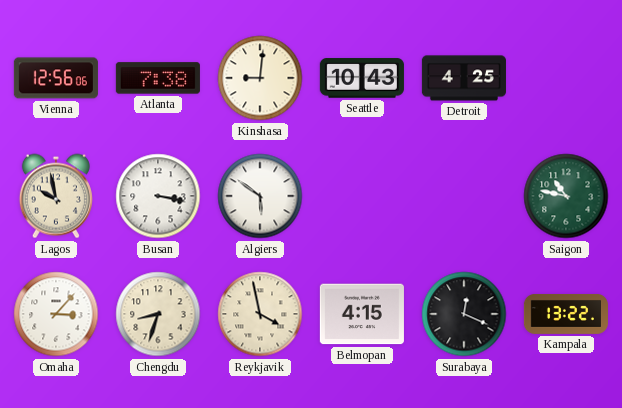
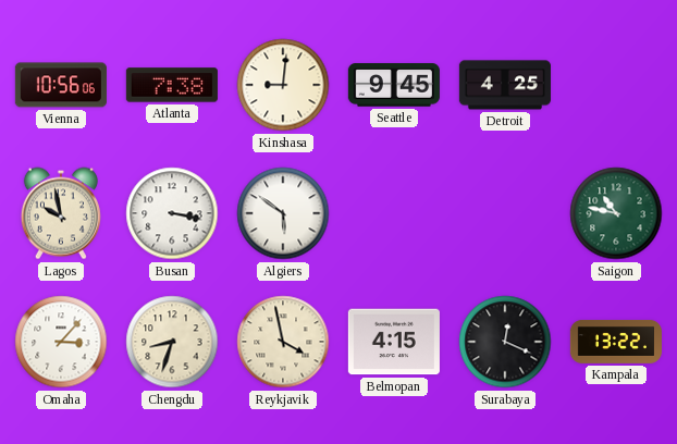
Vienna: 12:56 -> 10:56
Seattle: 10:43 -> 9:45
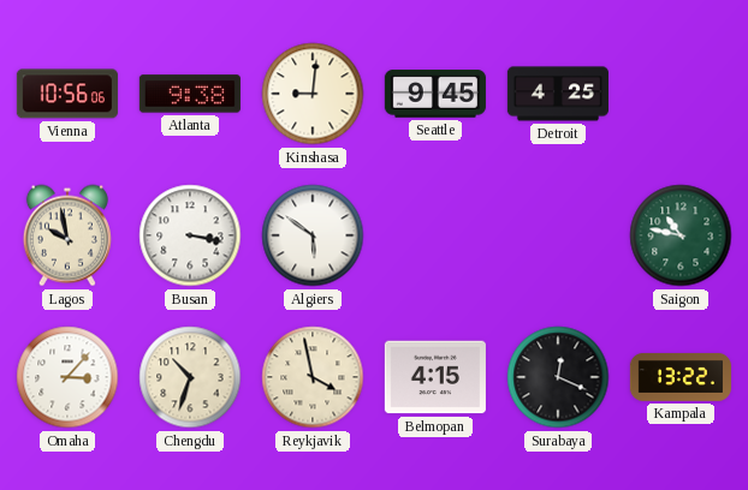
Atlanta: 7:38 -> 9:38
Chengdu: 8:33 -> 10:33
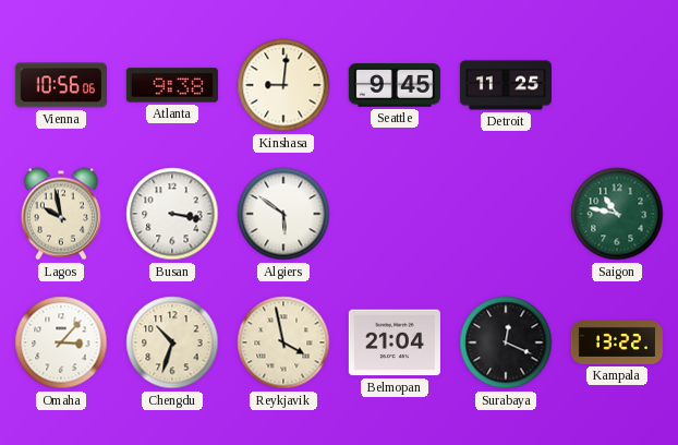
Detroit: 4:25 -> 11:25
Belmopan: 4:15 -> 21:04
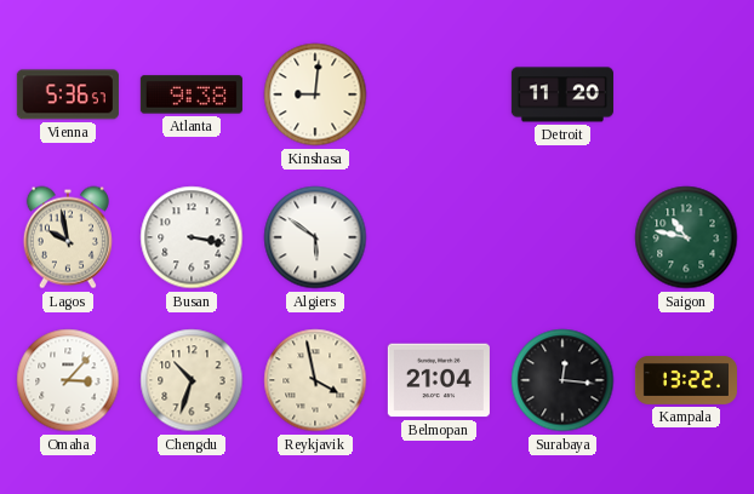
Vienna: 10:56 -> 5:36
Seattle: 9:45 -> none
Detroit: 11:25 -> 11:20
Surabaya: 12:19 -> 12:16
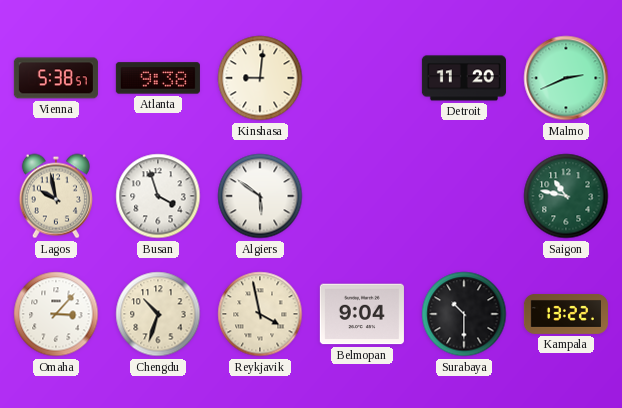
Vienna: 5:36 -> 5:38
Malmo: none -> 2:41
Busan: 3:17 -> 3:57
Belmopan: 21:04 -> 9:04
Surabaya: 12:16 -> 10:30
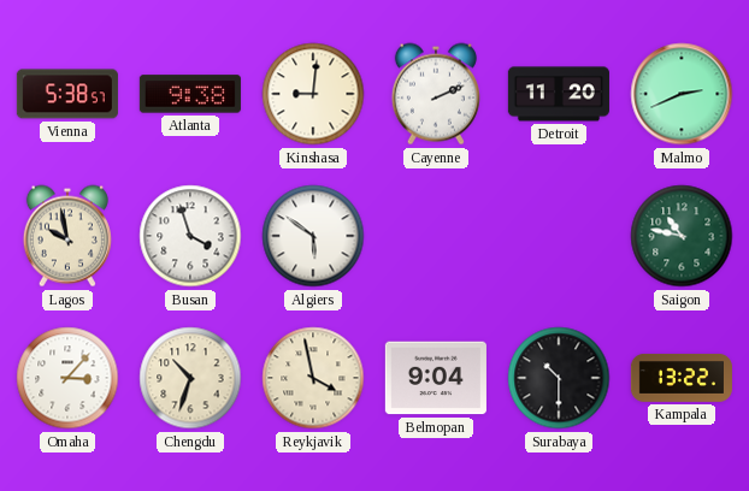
Cayenne: none -> 2:11
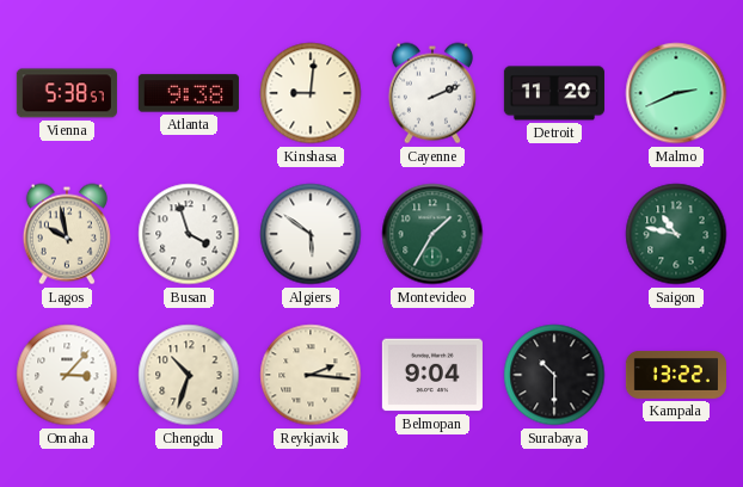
Montevideo: none -> 1:35
Reykjavik: 3:58 -> 2:16
